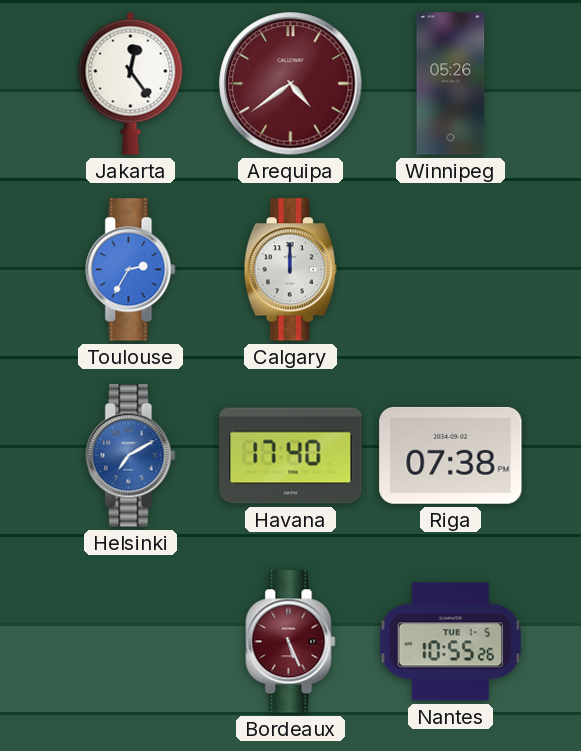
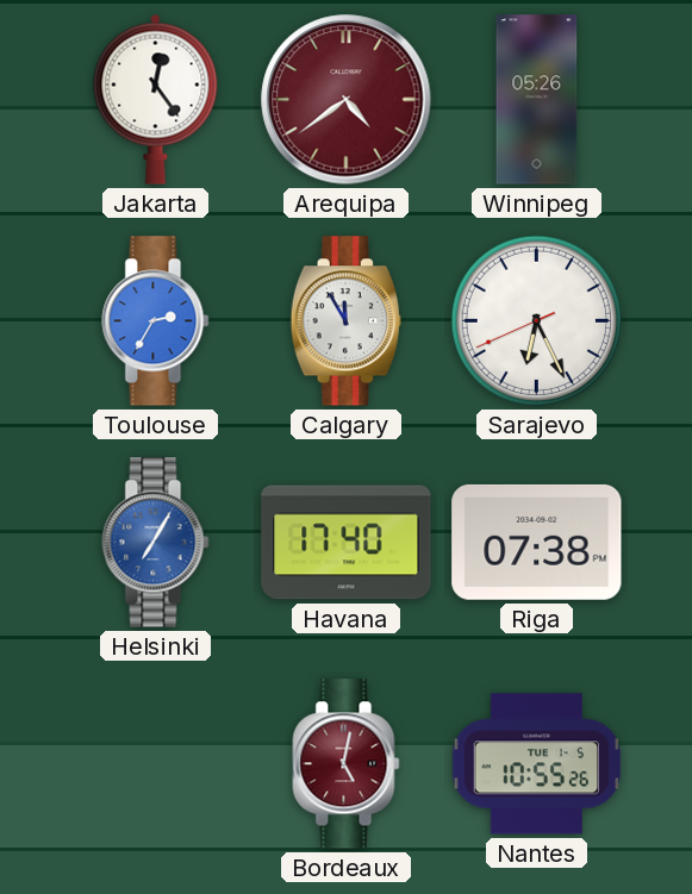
Calgary: 12:00 -> 11:55
Sarajevo: none -> 6:25
Helsinki: 7:10 -> 7:05
Bordeaux: 5:26 -> 5:02
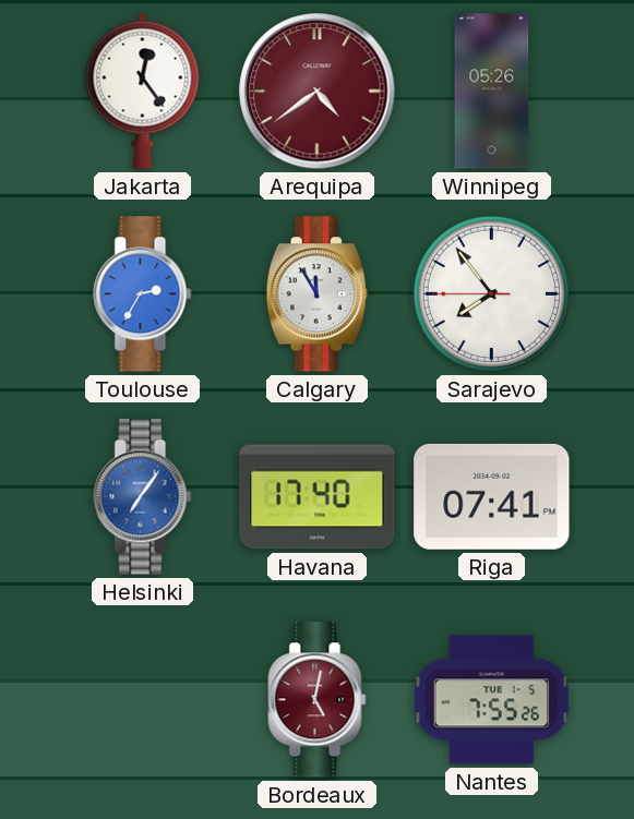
Sarajevo: 6:25 -> 7:53
Helsinki: 7:05 -> 7:06
Riga: 07:38 -> 07:41
Nantes: 10:55 -> 7:55
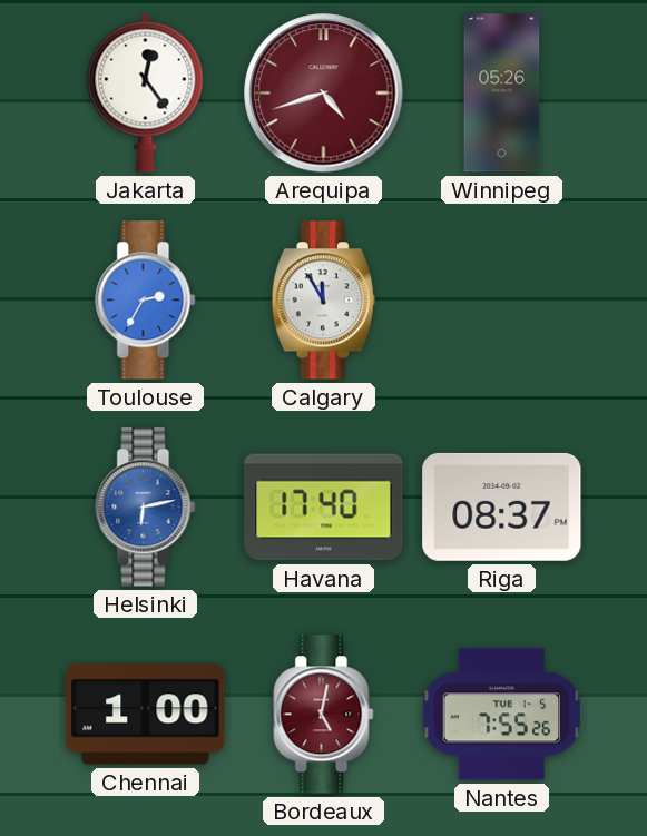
Arequipa: 4:39 -> 4:42
Sarajevo: 7:53 -> none
Helsinki: 7:06 -> 6:13
Riga: 07:41 -> 08:37
Chennai: none -> 1:00
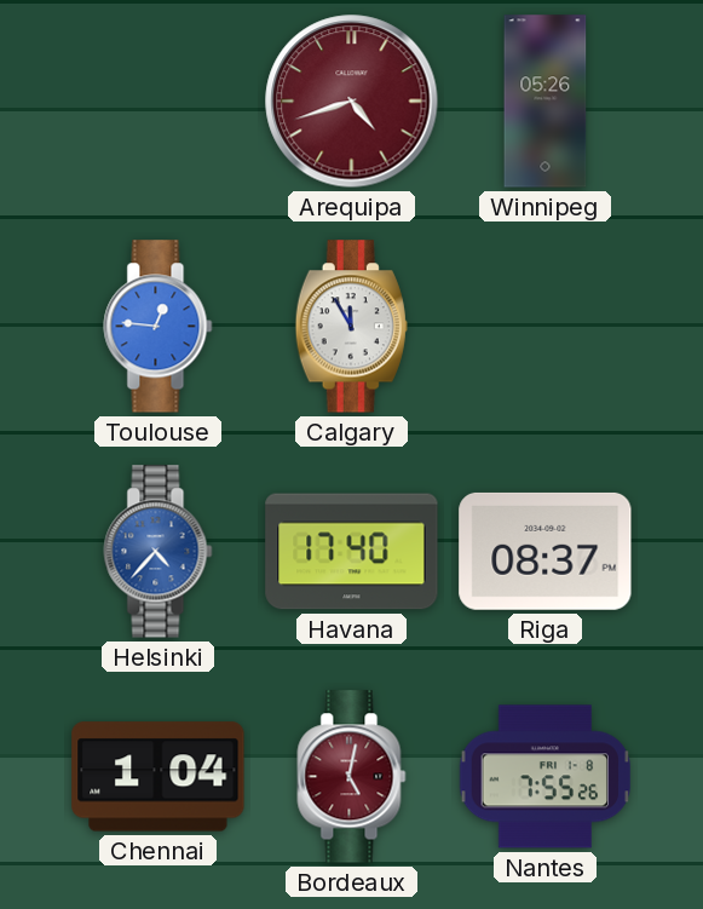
Jakarta: 12:24 -> none
Toulouse: 2:35 -> 12:46
Helsinki: 6:13 -> 4:37
Chennai: 1:00 -> 1:04
Nantes date: TUE 1-5 -> FRI 1-8
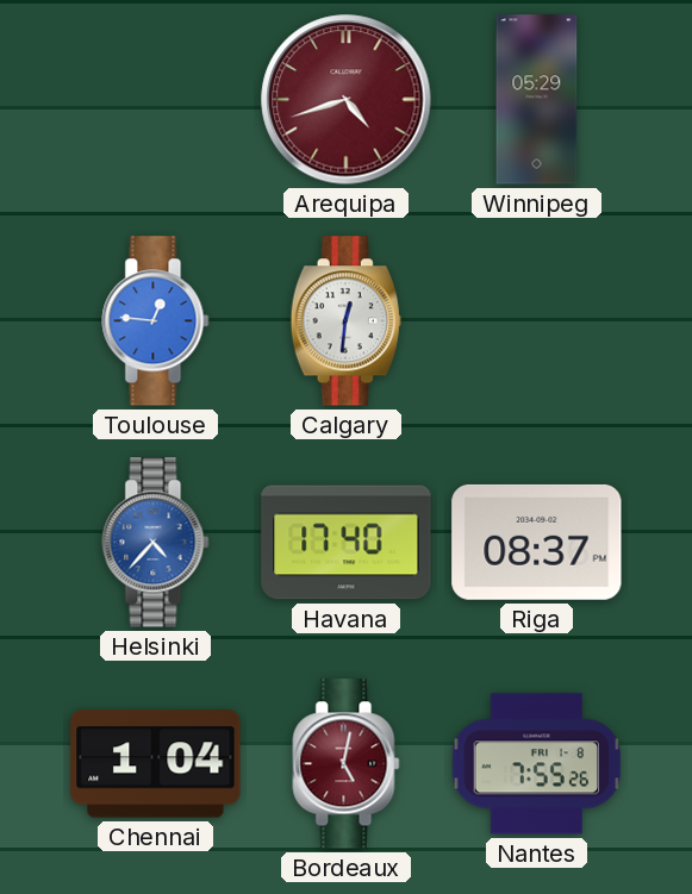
Winnipeg: 05:26 -> 05:29
Calgary: 11:55 -> 12:31
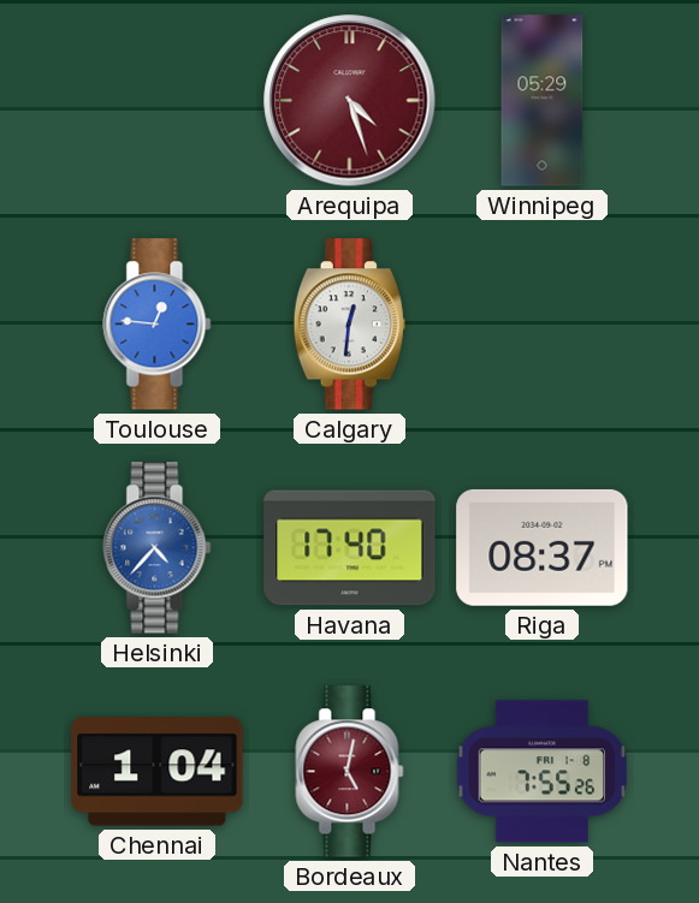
Arequipa: 4:42 -> 4:27
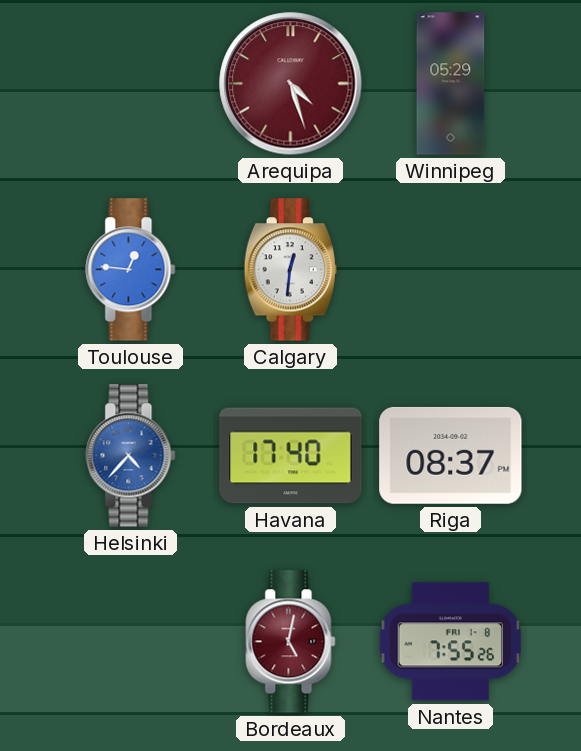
Chennai: 1:04 -> none
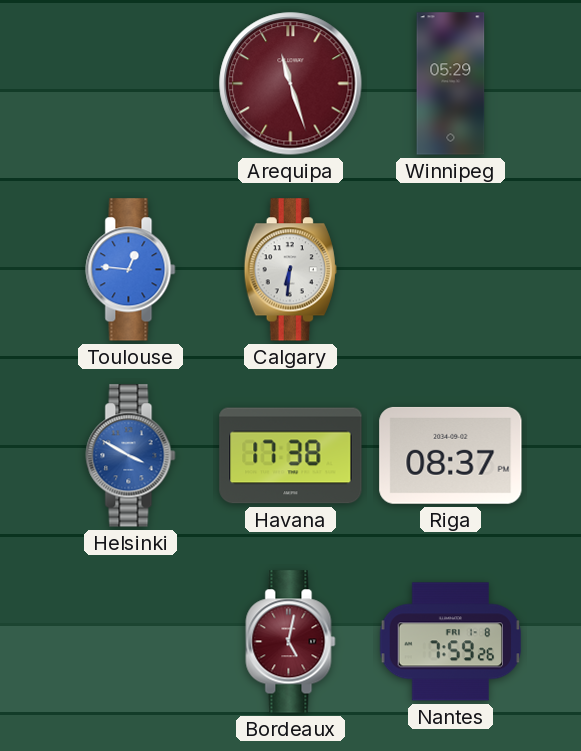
Arequipa: 4:27 -> 11:27
Calgary: 12:31 -> 6:31
Helsinki: 4:37 -> 3:50
Havana: 17:40 -> 17:38
Nantes: 7:55 -> 7:59
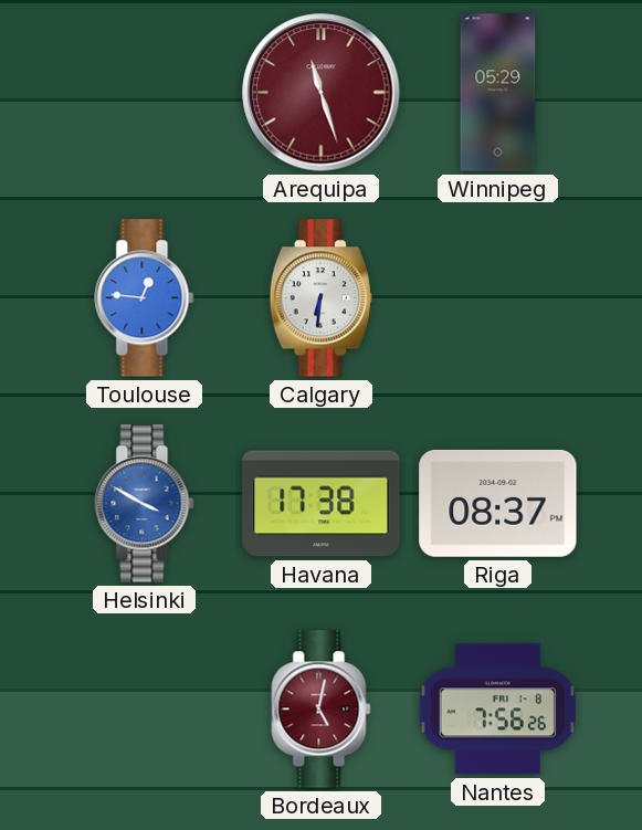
Nantes: 7:59 -> 7:56
